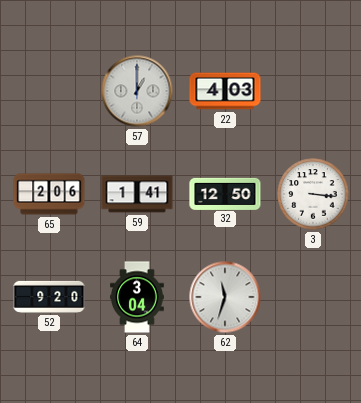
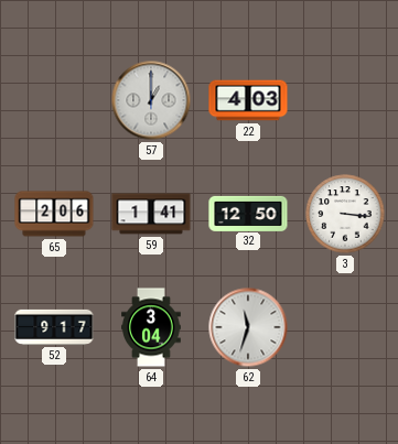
52: 9:20 -> 9:17
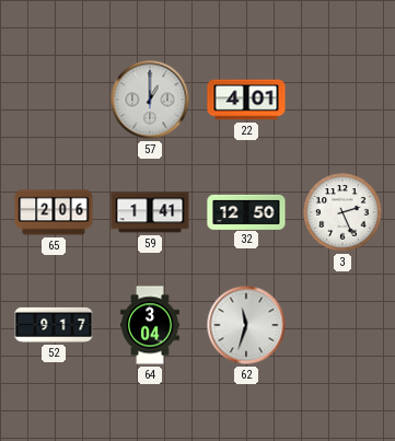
22: 4:03 -> 4:01
3: 3:16 -> 2:26
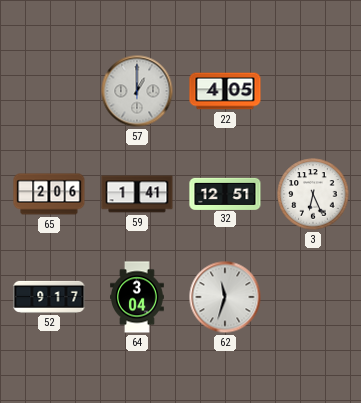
22: 4:01 -> 4:05
32: 12:50 -> 12:51
3: 2:26 -> 6:26
